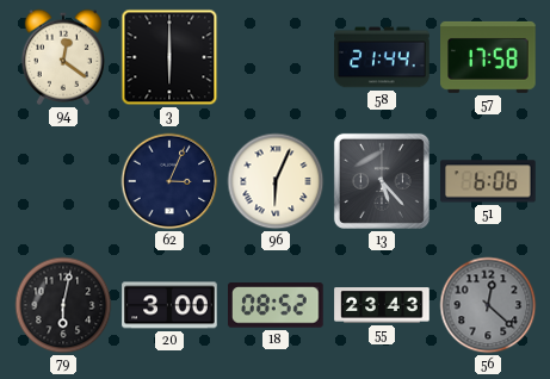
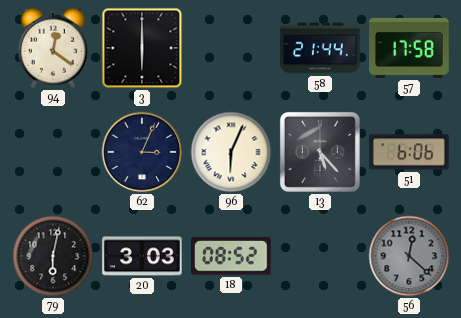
20: 3:00 -> 3:03
55: 23:43 -> none
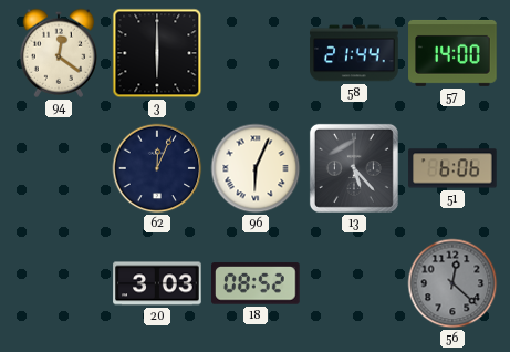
57: 17:58 -> 14:00
62: 3:04 -> 12:04
79: 6:02 -> none
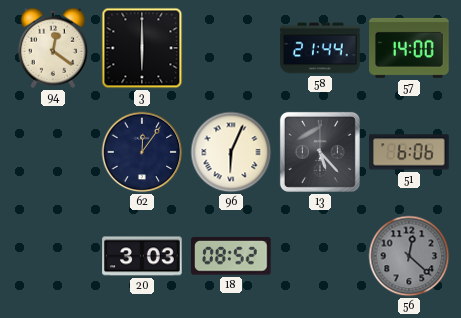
62: 12:04 -> 12:06
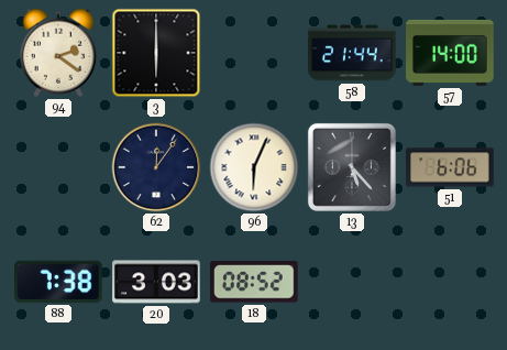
94: 12:21 -> 2:21
88: none -> 7:38
56: 12:22 -> none
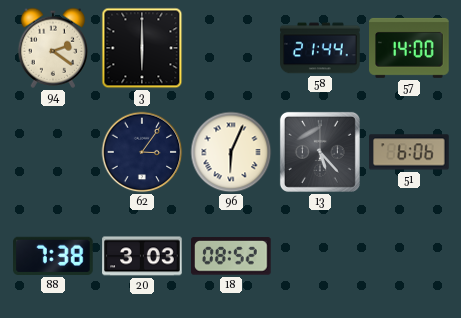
62: 12:06 -> 3:06
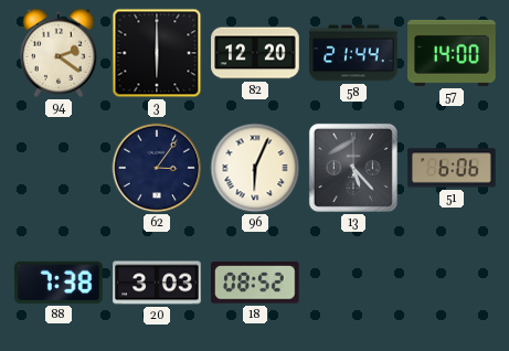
82: none -> 12:20
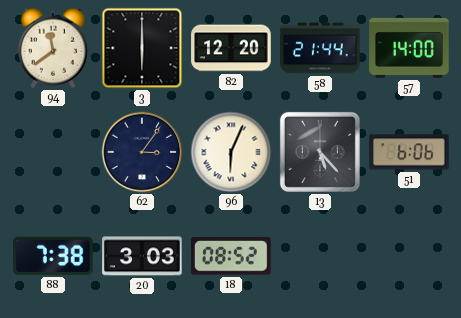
94: 2:21 -> 11:39
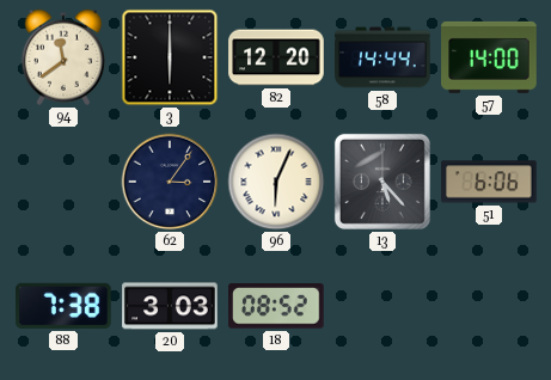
58: 21:44 -> 14:44
